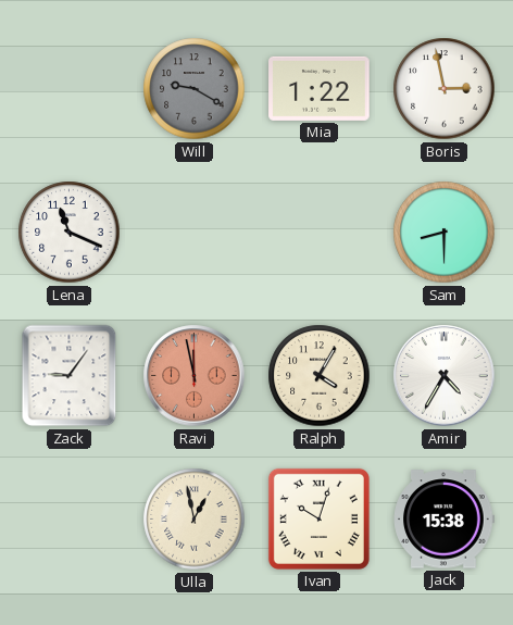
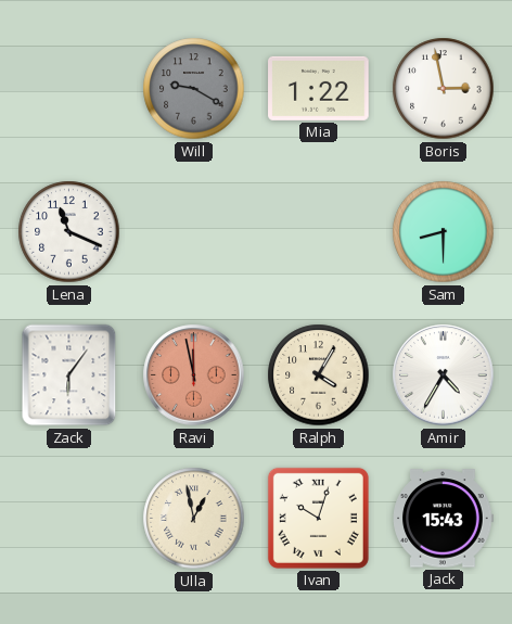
Zack: 9:06 -> 6:06
Jack: 15:38 -> 15:43
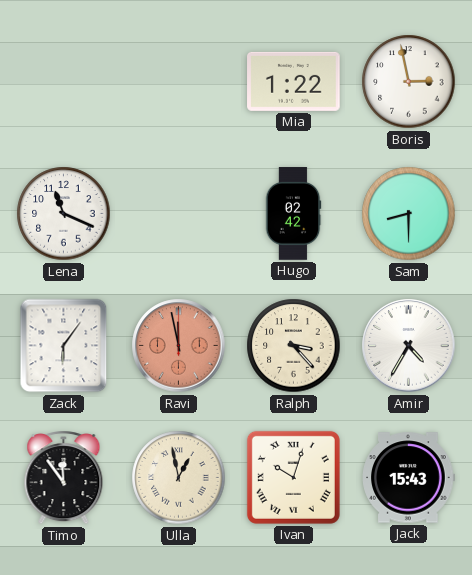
Will: 9:20 -> none
Hugo: none -> 02:42
Ralph: 4:05 -> 3:23
Timo: none -> 11:54
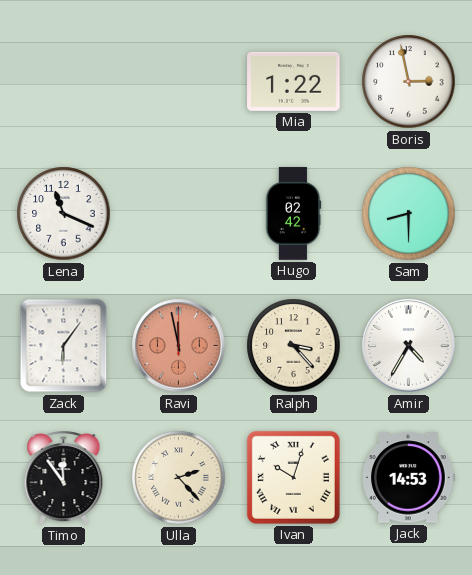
Ulla: 12:58 -> 2:23
Jack: 15:43 -> 14:53
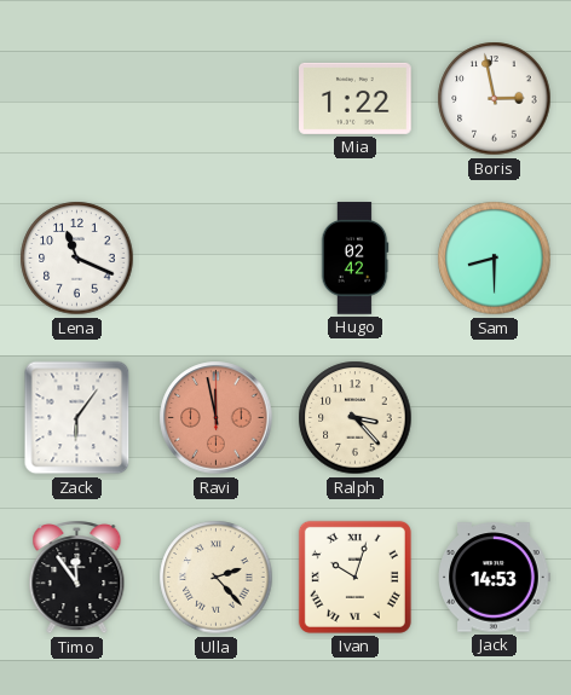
Amir: 4:35 -> none
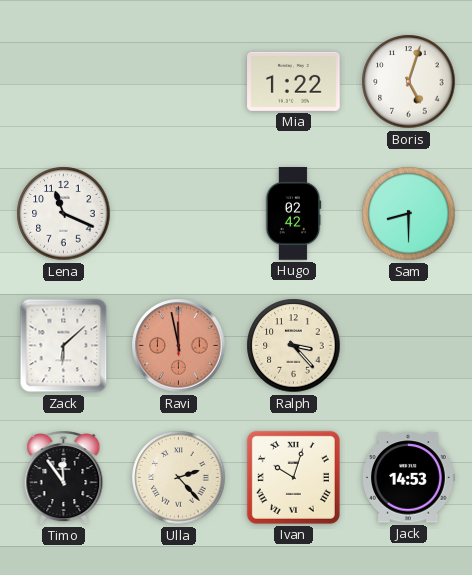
Boris: 2:58 -> 5:03
Zack: 6:06 -> 6:08
